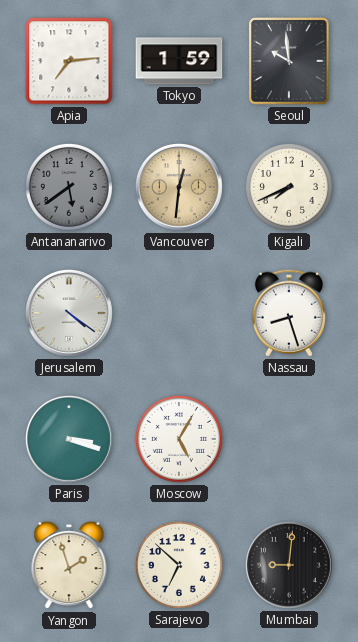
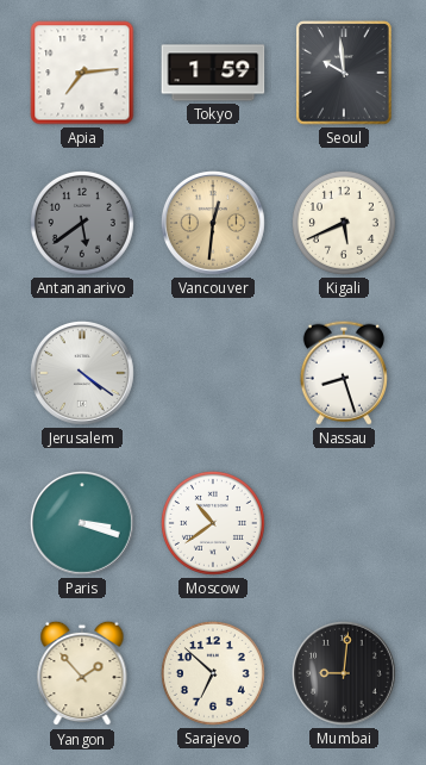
Kigali: 7:41 -> 5:41
Moscow: 5:05 -> 10:39
Yangon: 1:57 -> 1:53
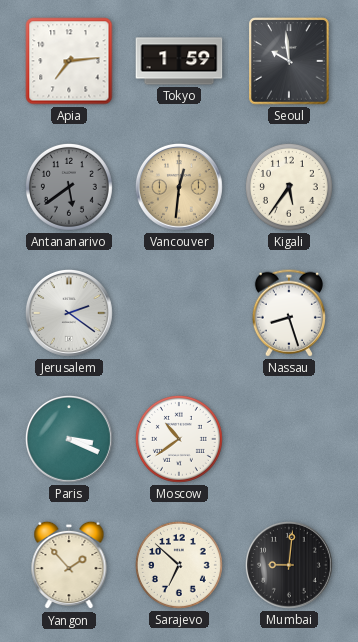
Kigali: 5:41 -> 5:36
Jerusalem: 4:21 -> 2:21
Paris: 3:18 -> 3:19
